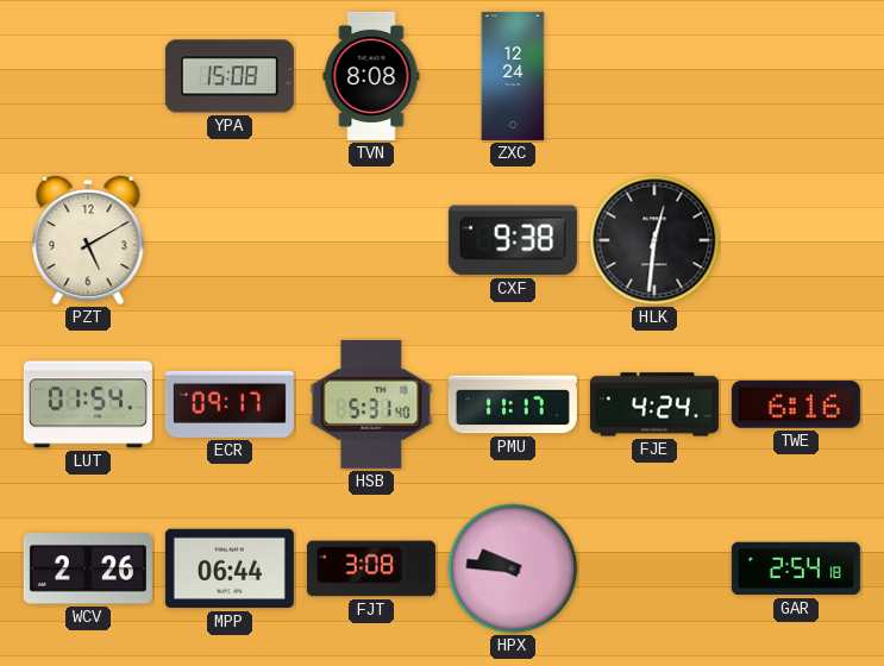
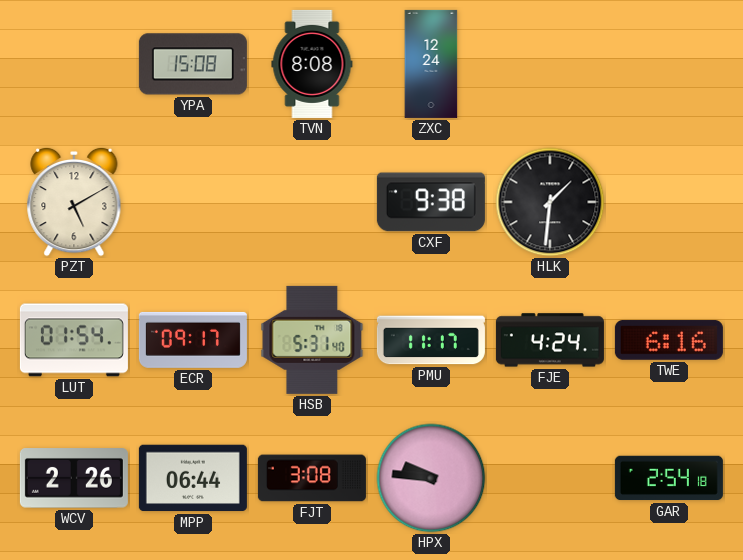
HLK: 12:31 -> 1:31
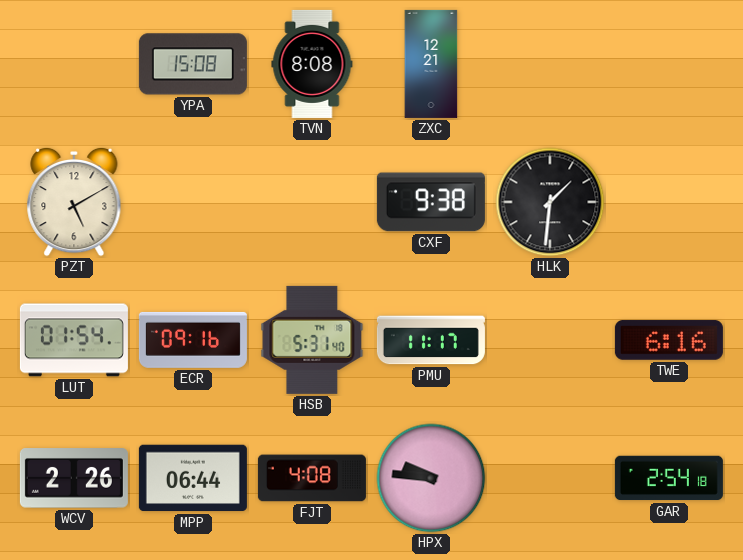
ZXC: 12:24 -> 12:21
ECR: 09:17 -> 09:16
FJE: 4:24 -> none
FJT: 3:08 -> 4:08
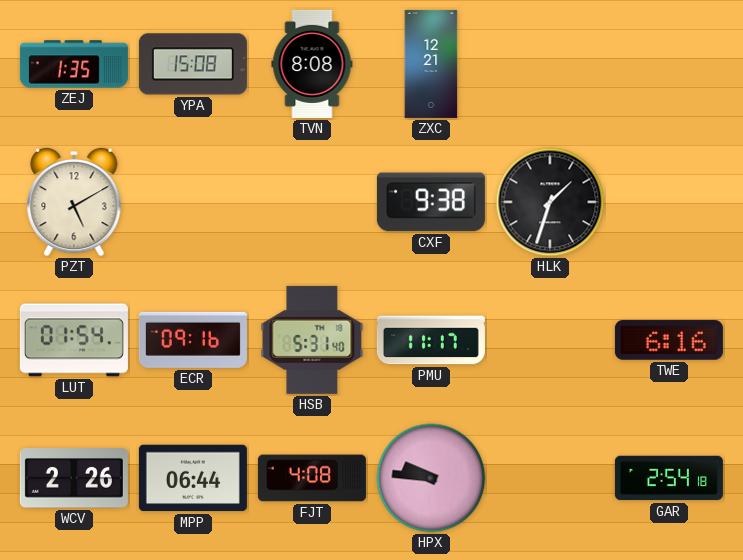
ZEJ: none -> 1:35
HLK: 1:31 -> 1:33
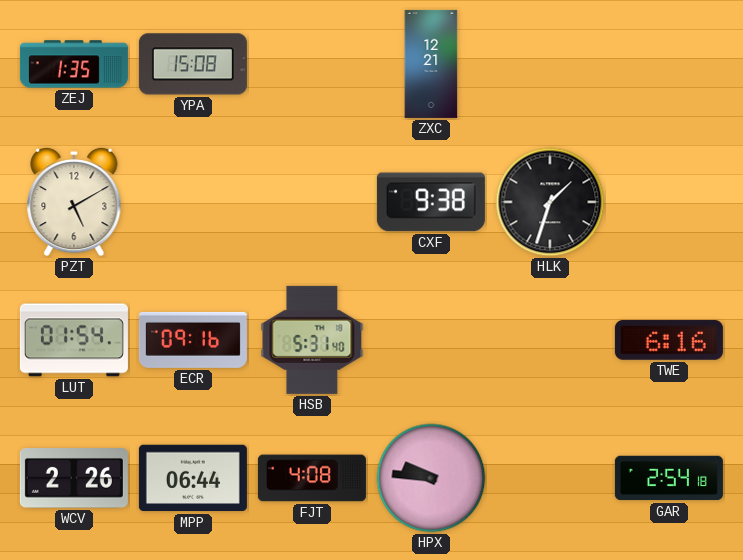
TVN: 8:08 -> none
PMU: 11:17 -> none
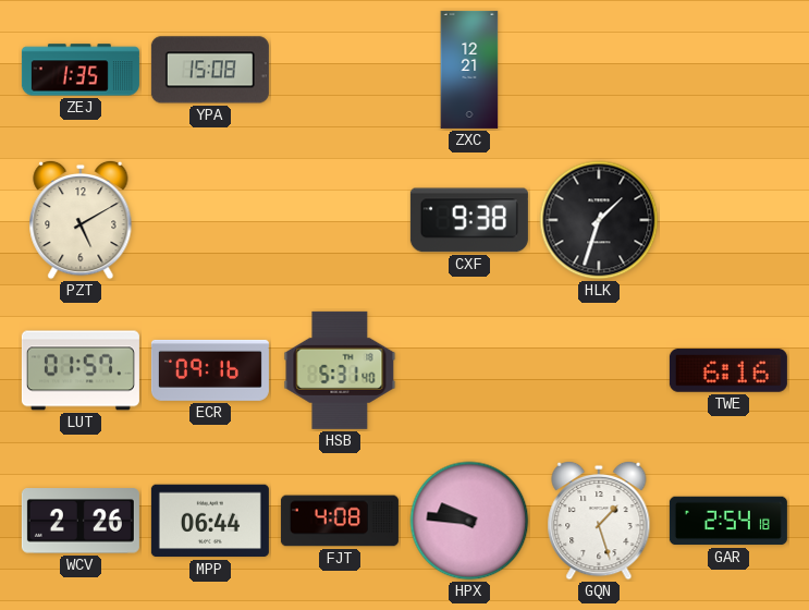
LUT: 01:54 -> 01:57
GQN: none -> 1:27
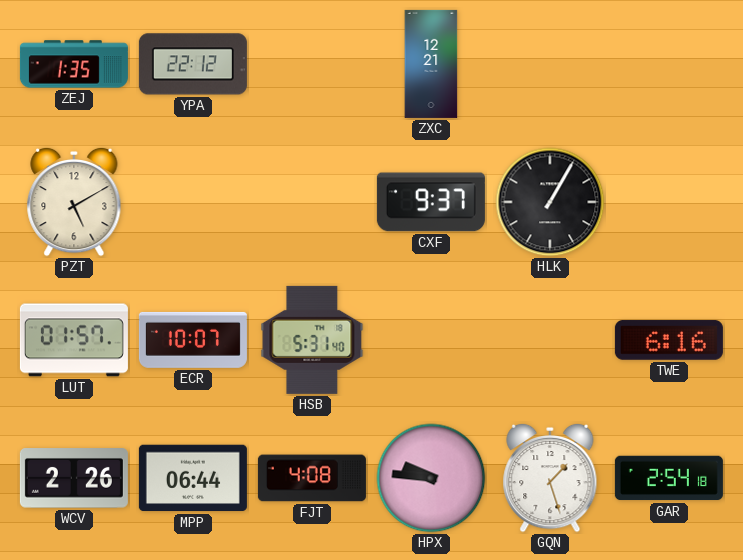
YPA: 15:08 -> 22:12
CXF: 9:38 -> 9:37
HLK: 1:33 -> 1:05
ECR: 09:16 -> 10:07
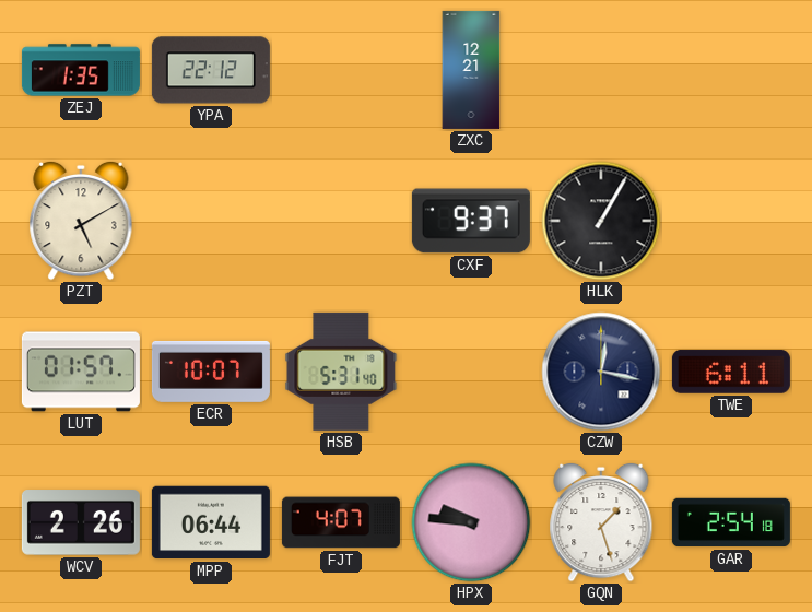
CZW: none -> 12:17
TWE: 6:16 -> 6:11
FJT: 4:08 -> 4:07
